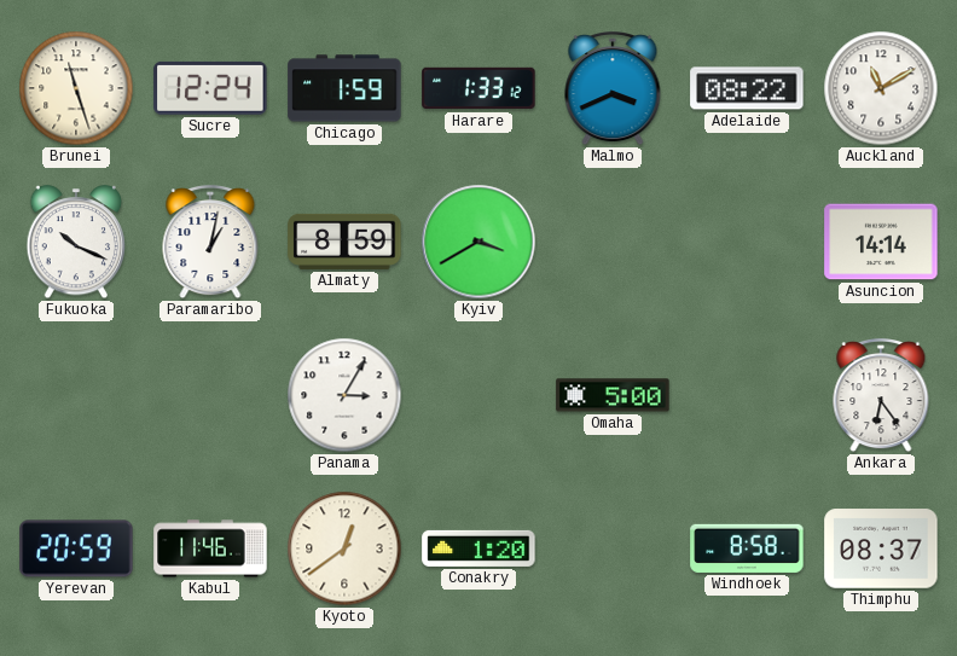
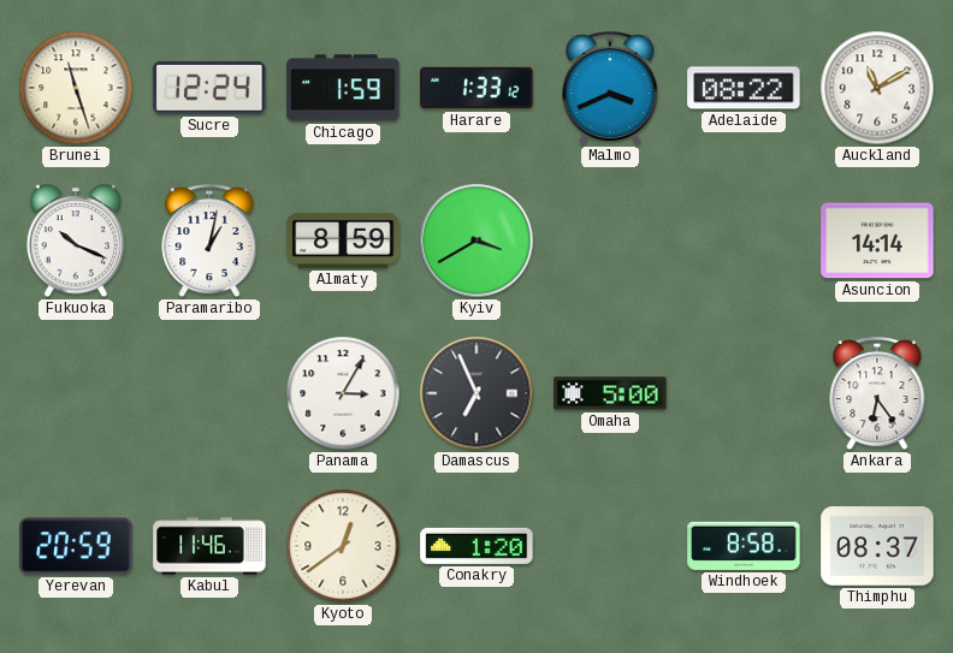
Damascus: none -> 6:56
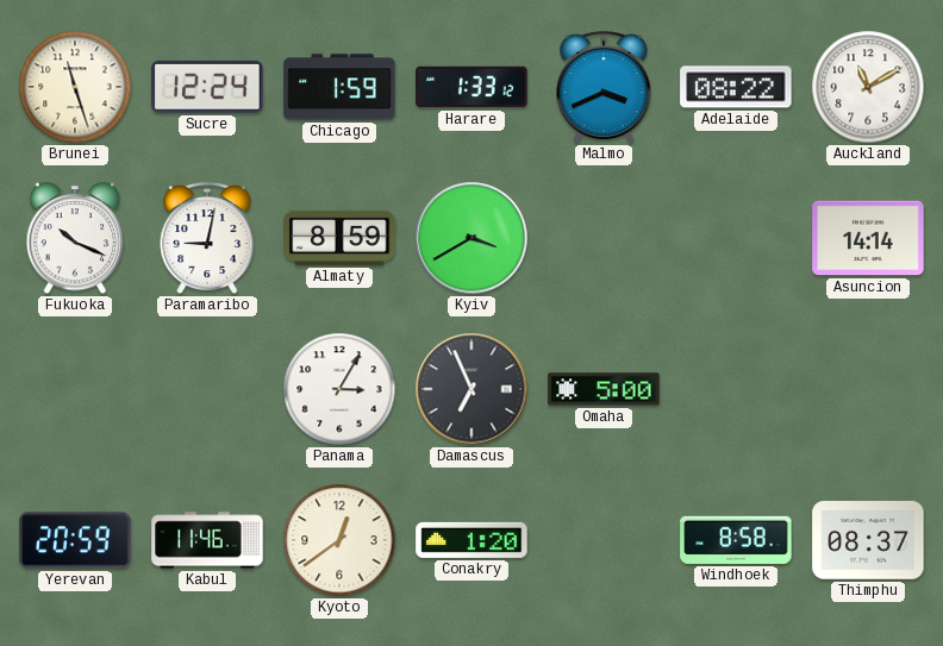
Paramaribo: 1:02 -> 9:02
Ankara: 6:24 -> none
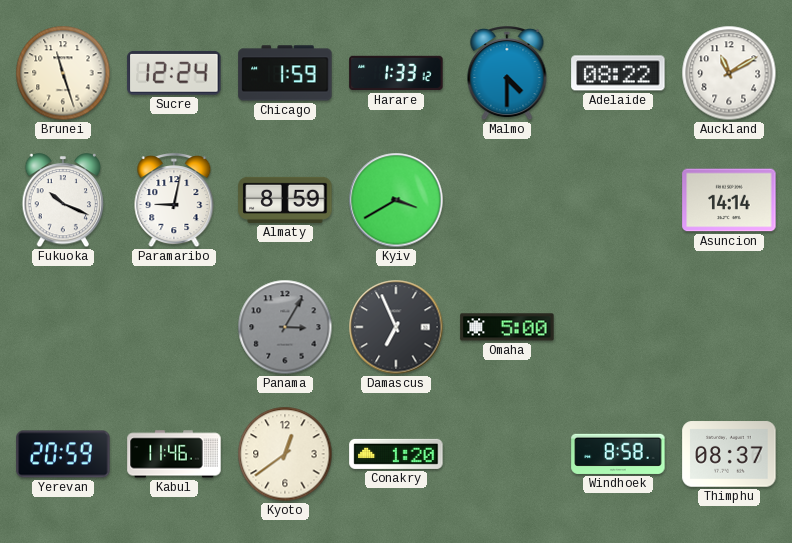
Malmo: 3:41 -> 4:30
Panama dial: white -> grey
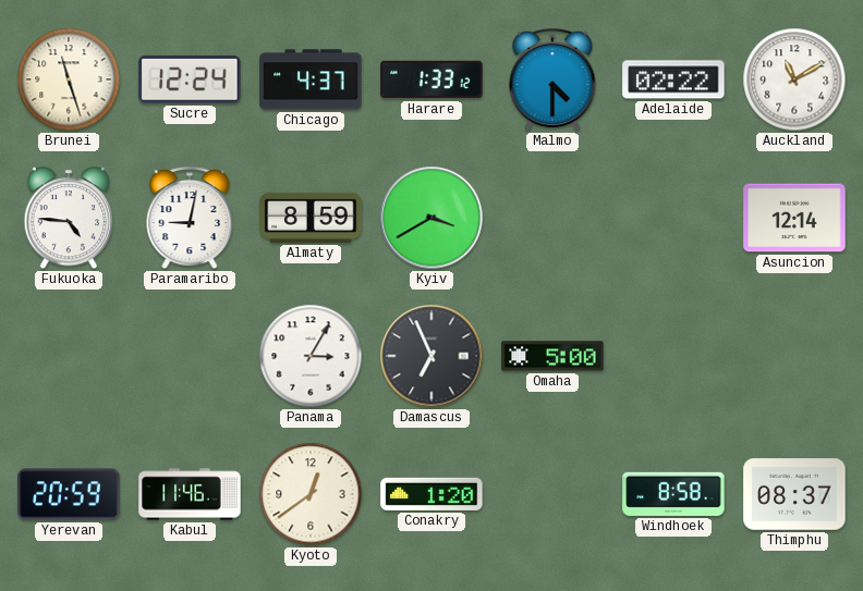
Chicago: 1:59 -> 4:37
Adelaide: 08:22 -> 02:22
Fukuoka: 10:19 -> 4:46
Asuncion: 14:14 -> 12:14
Panama dial: grey -> white
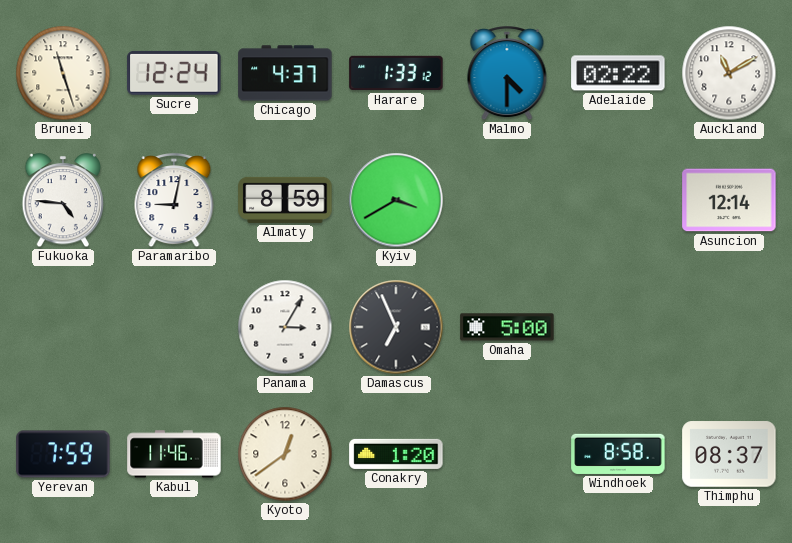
Yerevan: 20:59 -> 7:59
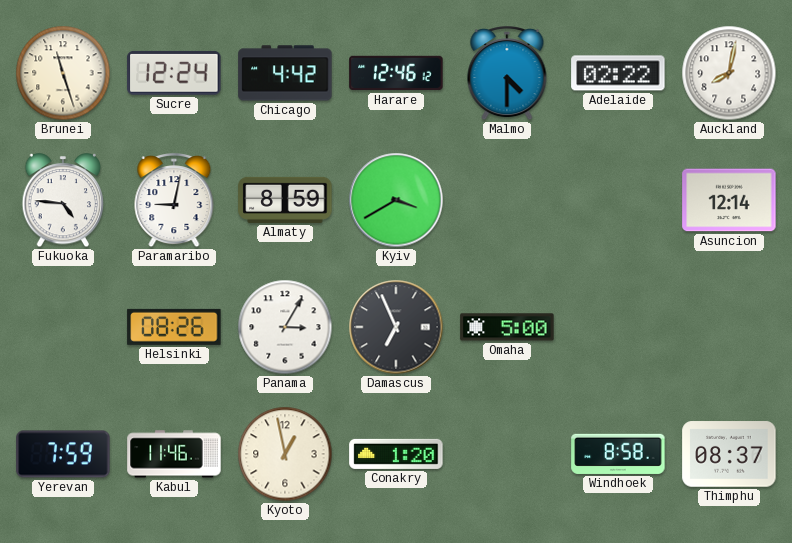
Chicago: 4:37 -> 4:42
Harare: 1:33 -> 12:46
Auckland: 11:10 -> 8:02
Helsinki: none -> 08:26
Kyoto: 12:39 -> 12:58
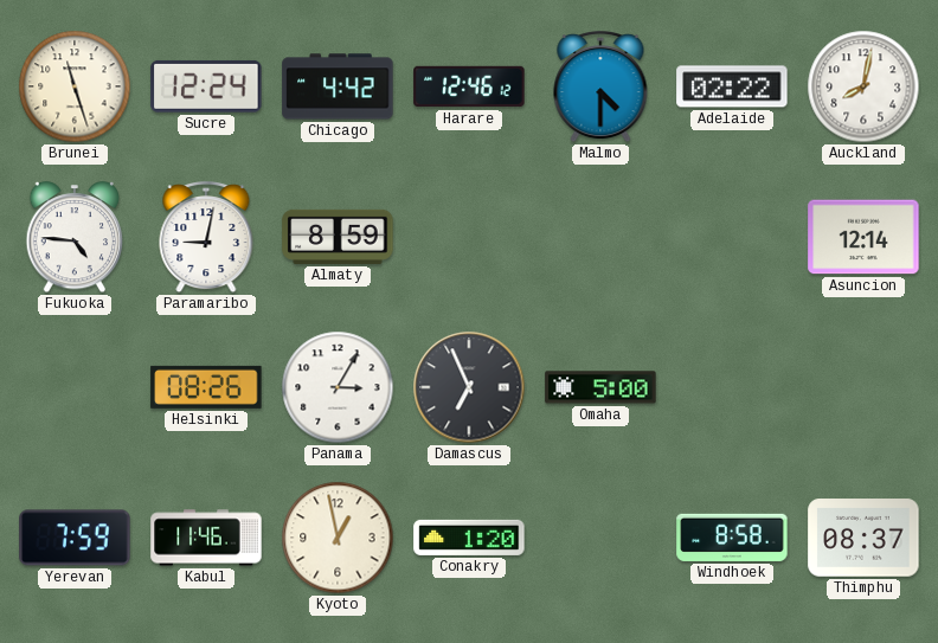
Kyiv: 3:40 -> none
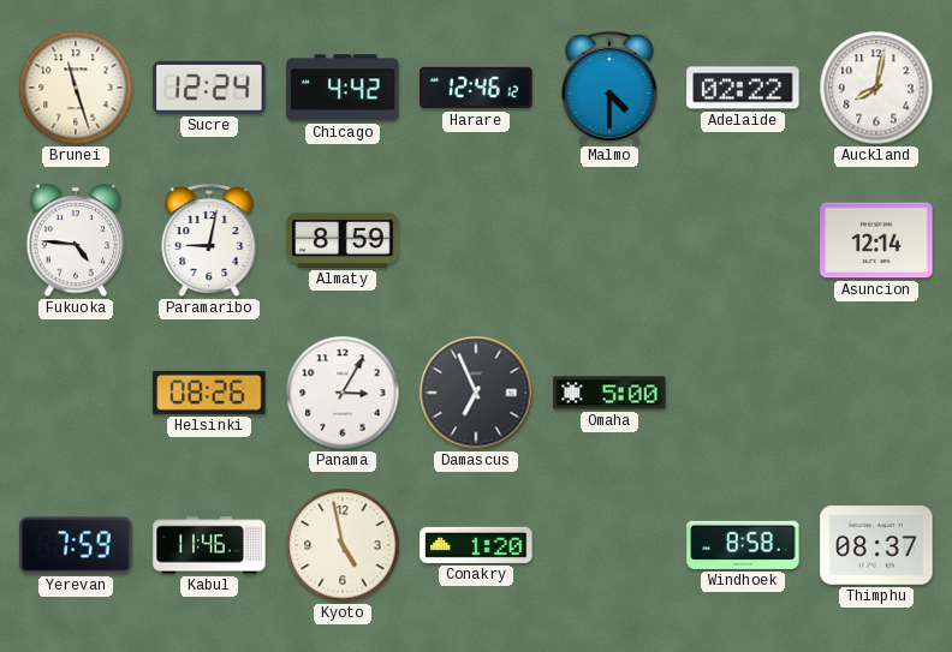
Kyoto: 12:58 -> 4:58
